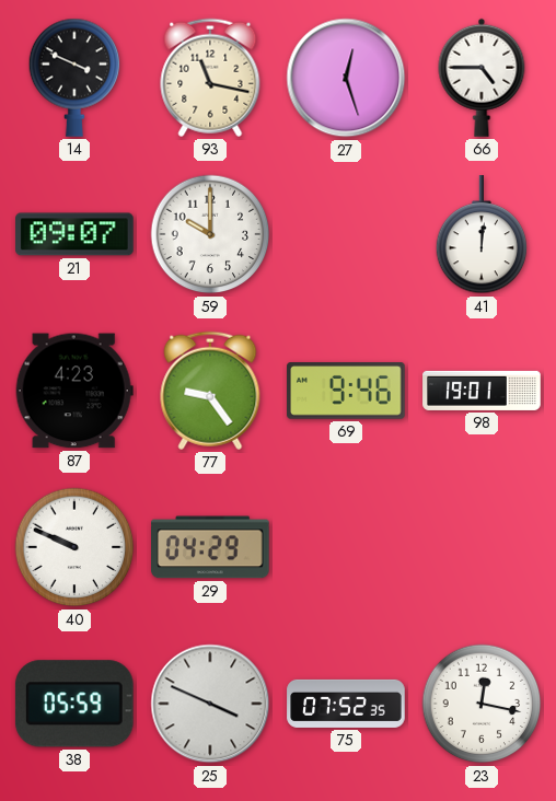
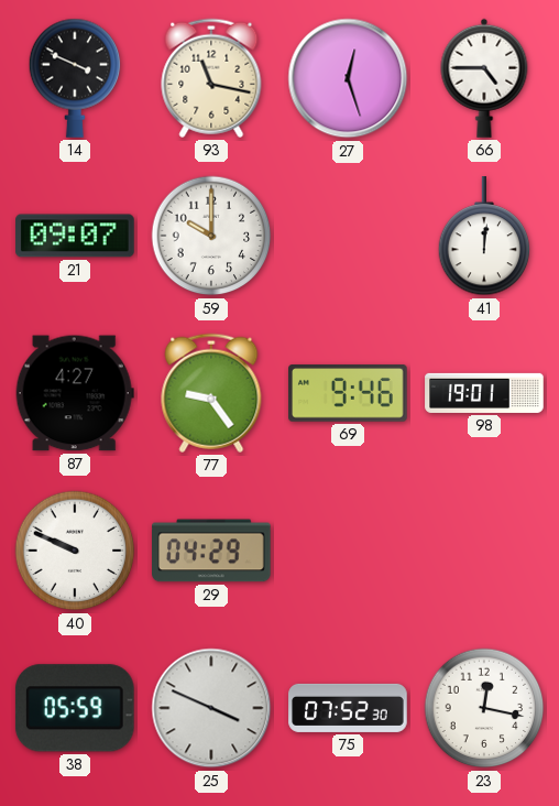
87: 4:23 -> 4:27
75: 07:52:35 -> 07:52:30
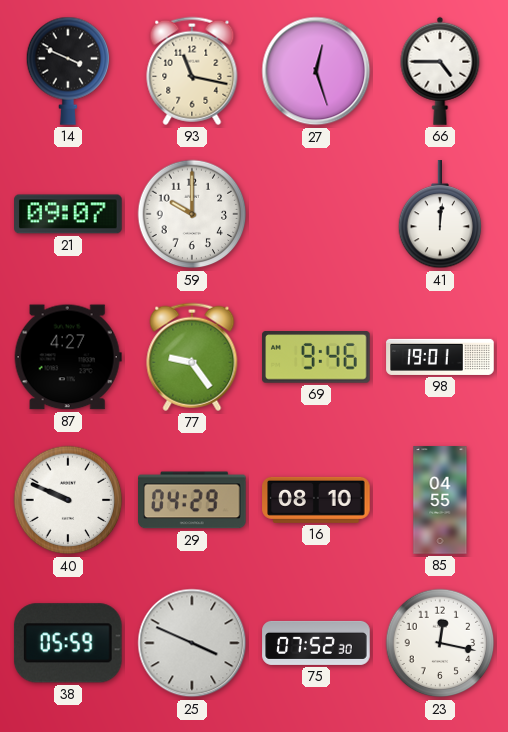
16: none -> 08:10
85: none -> 04:55
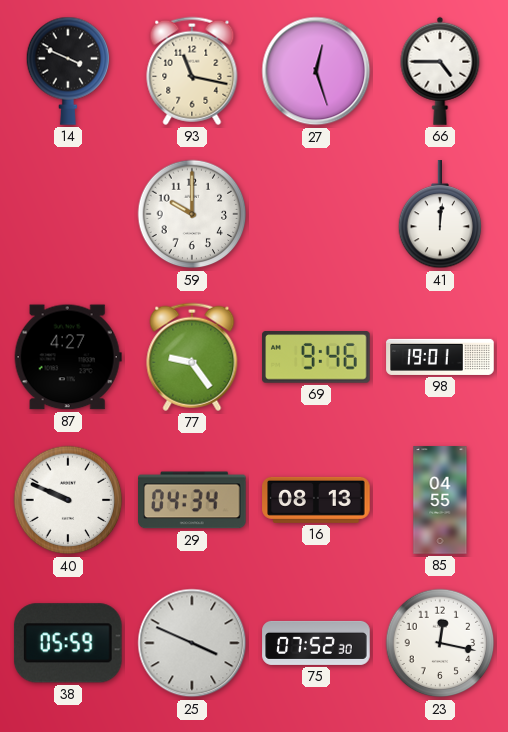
21: 09:07 -> none
29: 04:29 -> 04:34
16: 08:10 -> 08:13
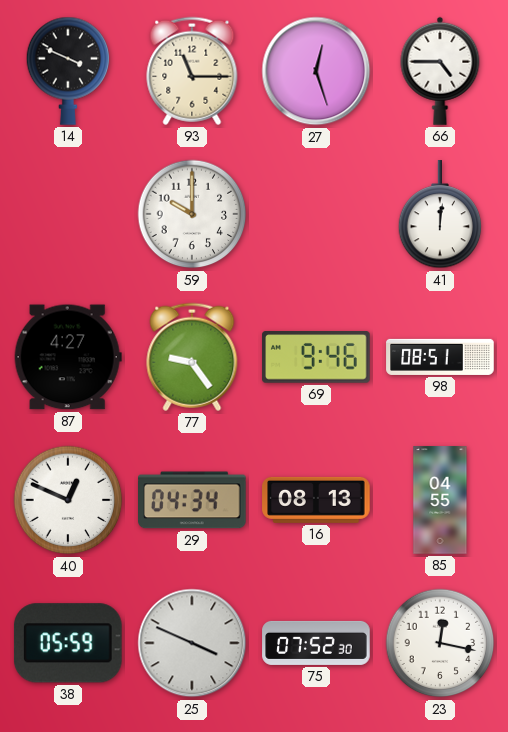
93: 11:17 -> 11:15
98: 19:01 -> 08:51
40: 9:49 -> 12:49
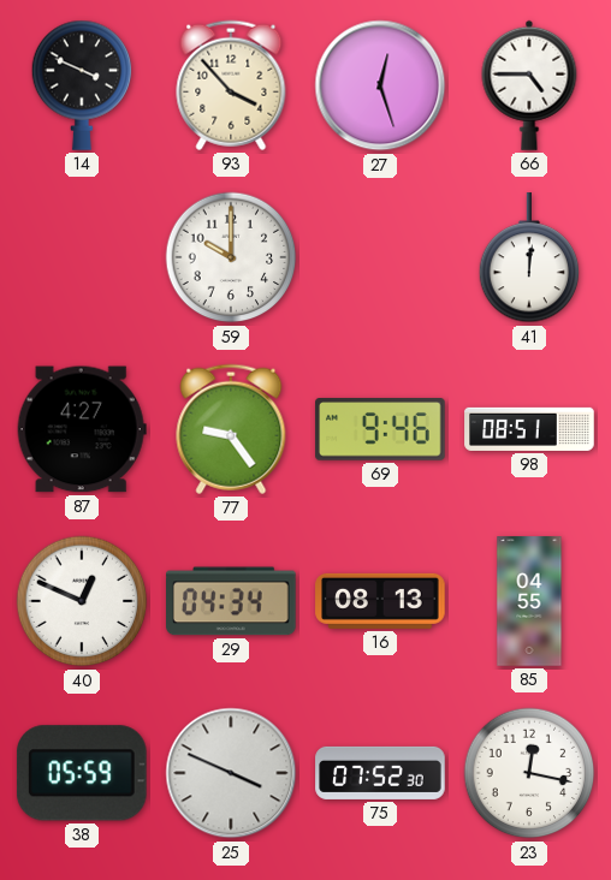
93: 11:15 -> 3:53
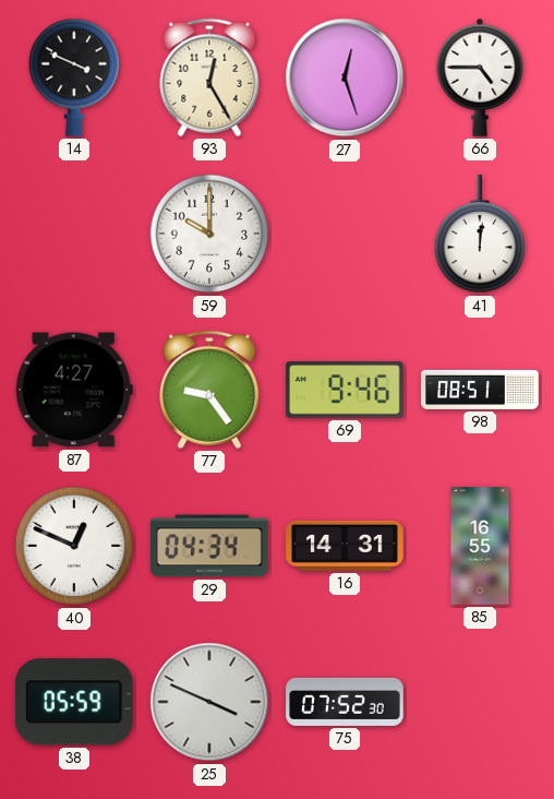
93: 3:53 -> 12:25
16: 08:13 -> 14:31
85: 04:55 -> 16:55
23: 12:17 -> none
